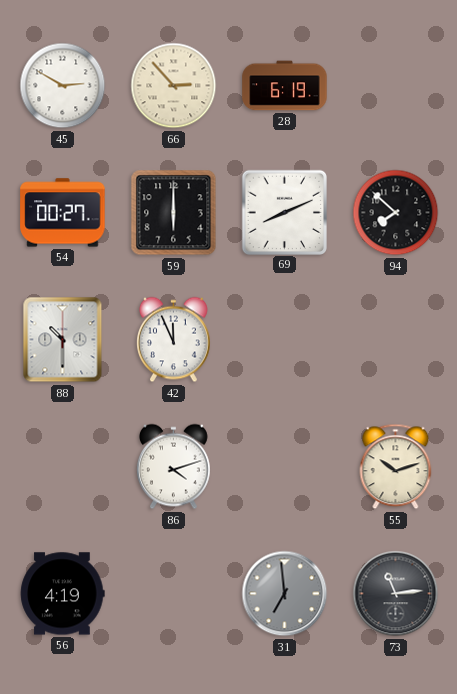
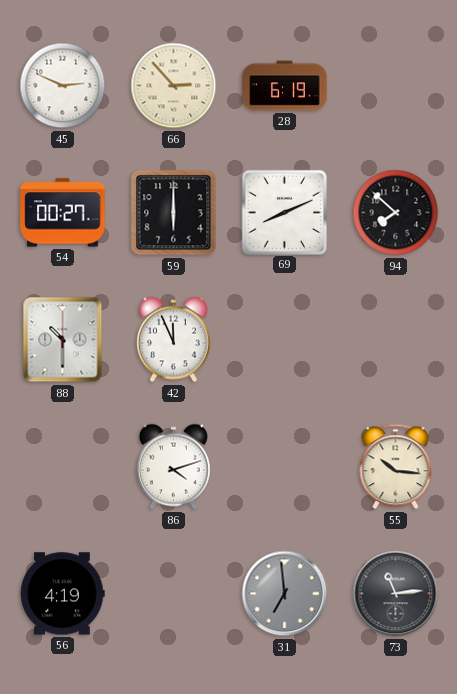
45: 2:50 -> 2:49
55: 10:12 -> 10:16
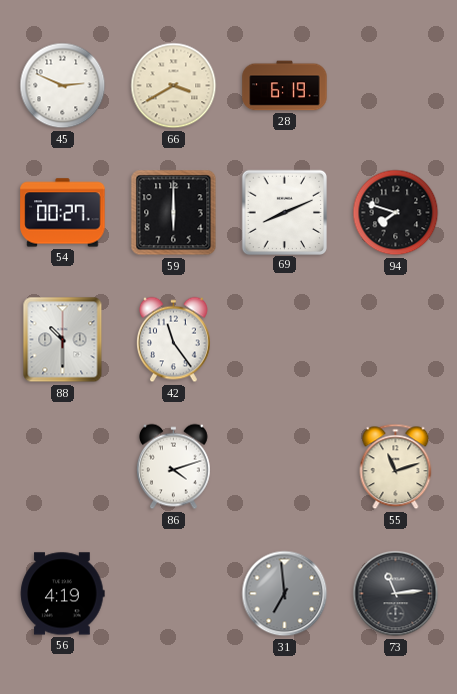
66: 2:53 -> 3:40
94: 7:52 -> 7:48
42: 11:56 -> 11:24
55: 10:16 -> 11:12
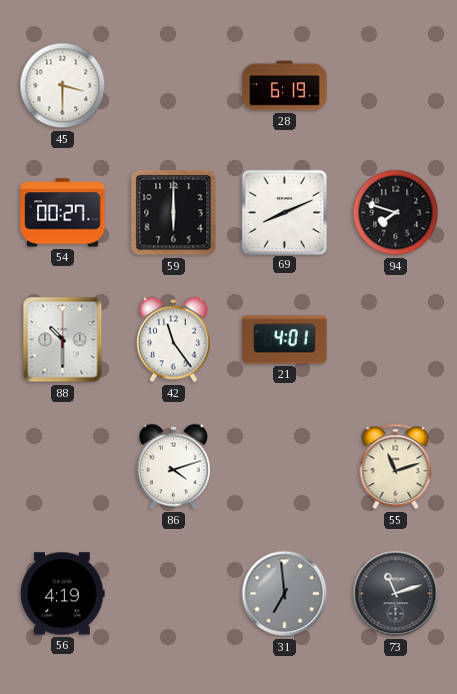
45: 2:49 -> 3:30
66: 3:40 -> none
21: none -> 4:01
73: 11:14 -> 11:12
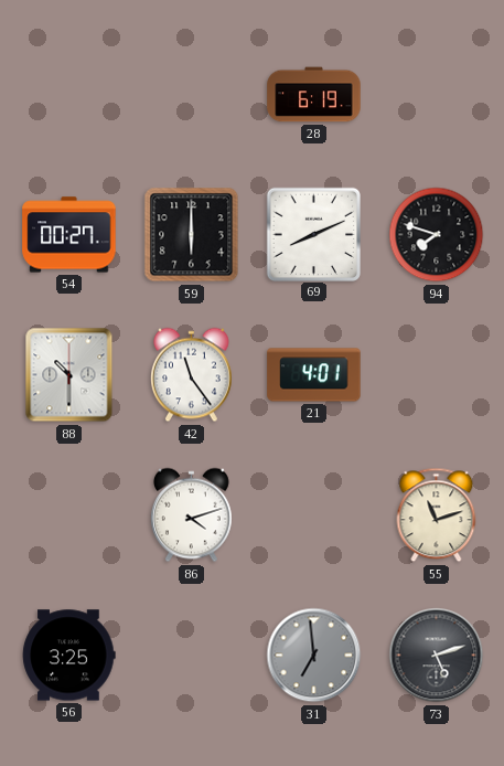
45: 3:30 -> none
56: 4:19 -> 3:25
73: 11:12 -> 5:12
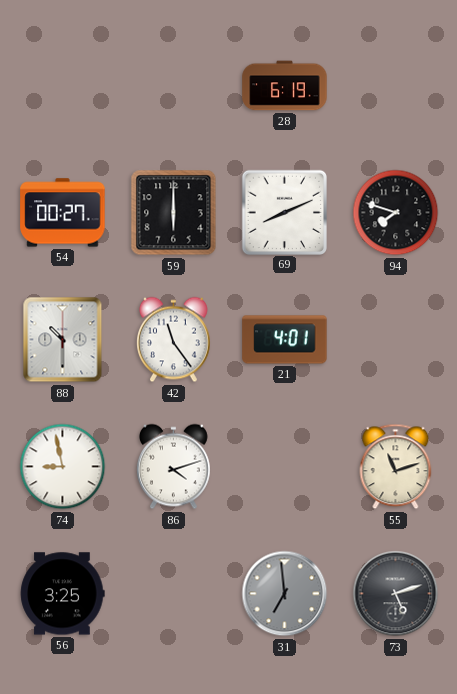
74: none -> 8:58
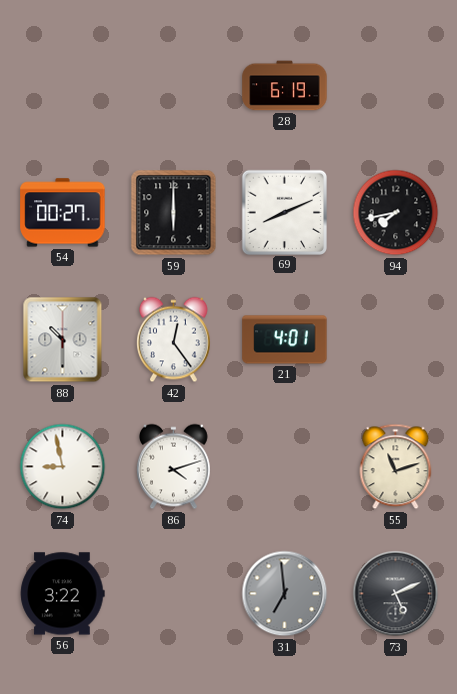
94: 7:48 -> 7:43
42: 11:24 -> 12:24
56: 3:25 -> 3:22
73: 5:12 -> 5:11
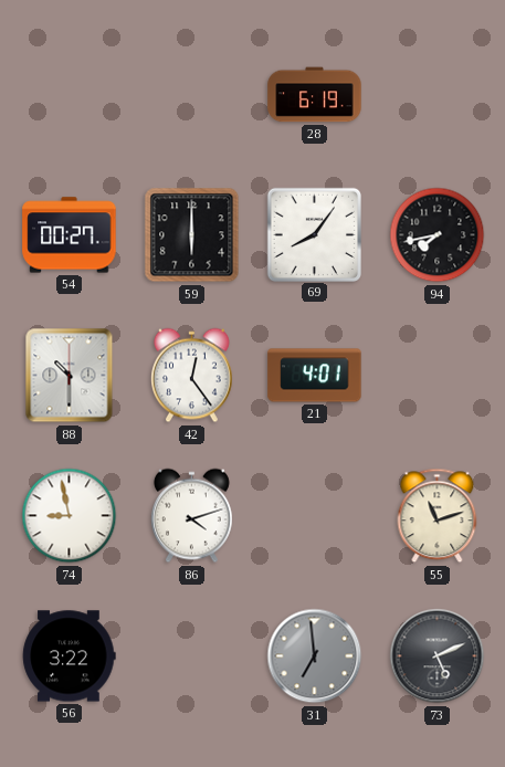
69: 8:11 -> 8:06
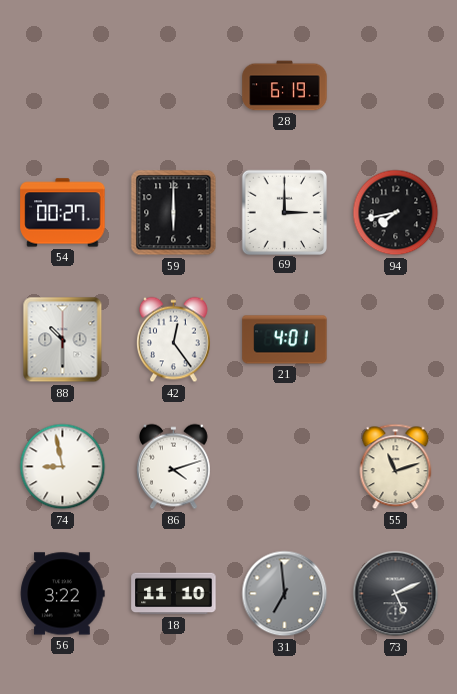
69: 8:06 -> 3:00
18: none -> 11:10
